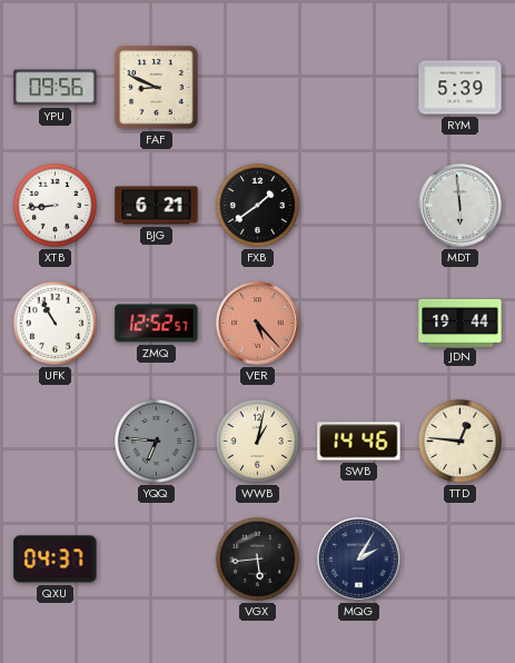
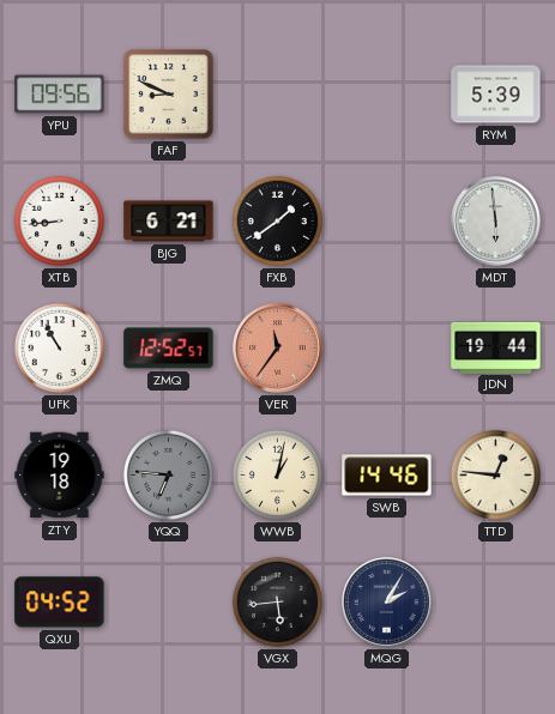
VER: 5:23 -> 11:36
ZTY: none -> 19:18
QXU: 04:37 -> 04:52
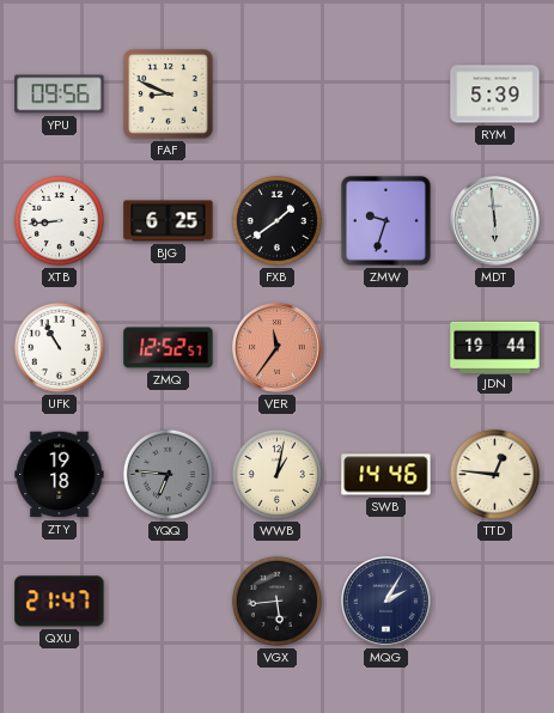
BJG: 6:21 -> 6:25
ZMW: none -> 9:33
QXU: 04:52 -> 21:47
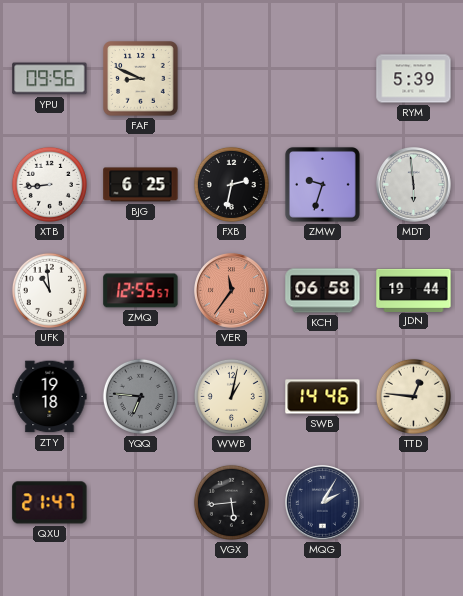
FXB: 1:39 -> 2:32
UFK: 10:55 -> 10:59
ZMQ: 12:52 -> 12:55
KCH: none -> 06:58
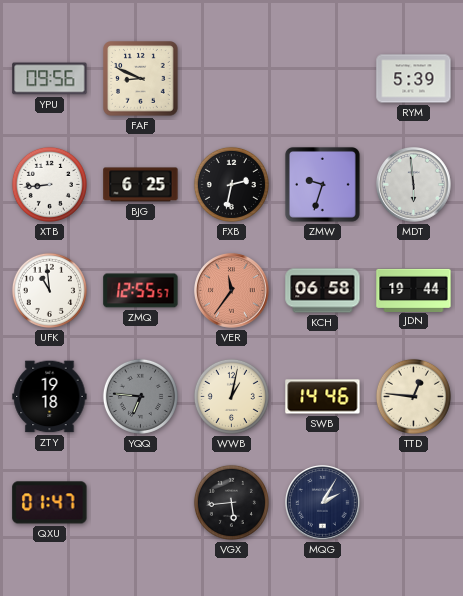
QXU: 21:47 -> 01:47
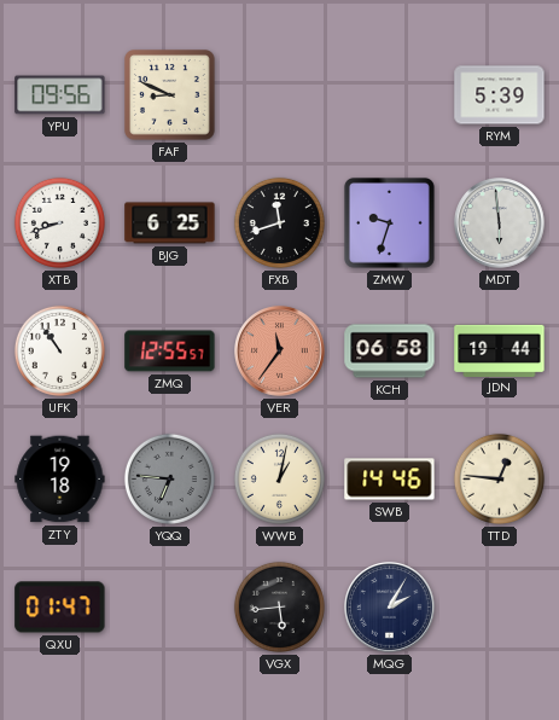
XTB: 8:44 -> 8:42
FXB: 2:32 -> 11:42
UFK: 10:59 -> 10:54
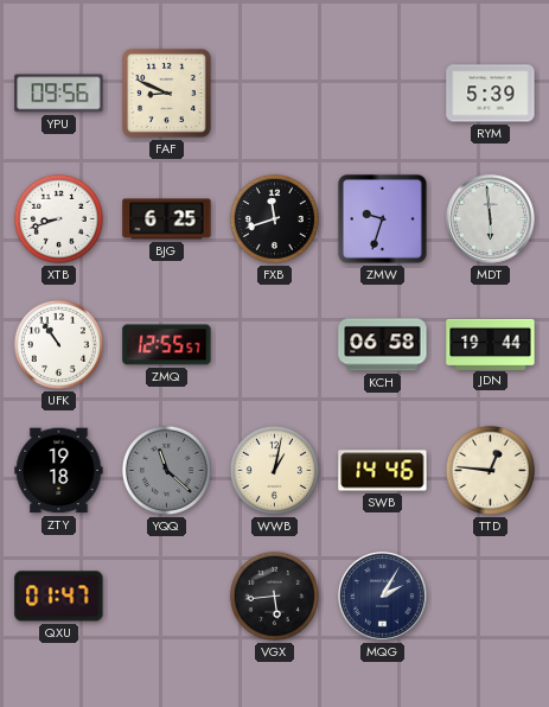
VER: 11:36 -> none
YQQ: 6:46 -> 11:22
